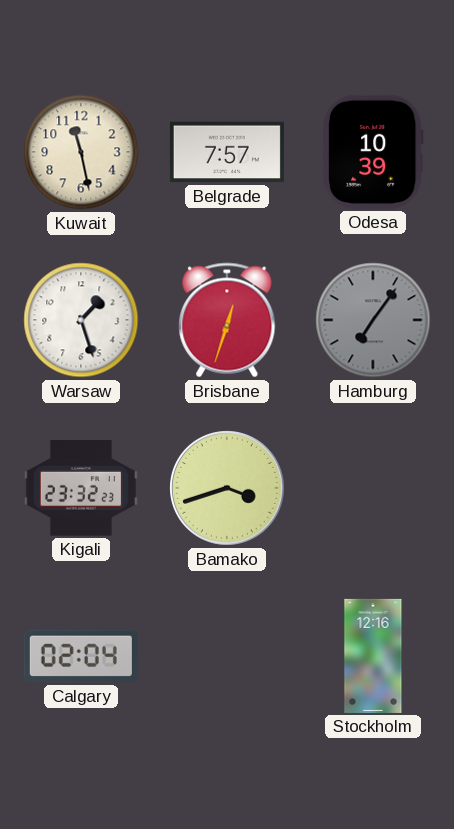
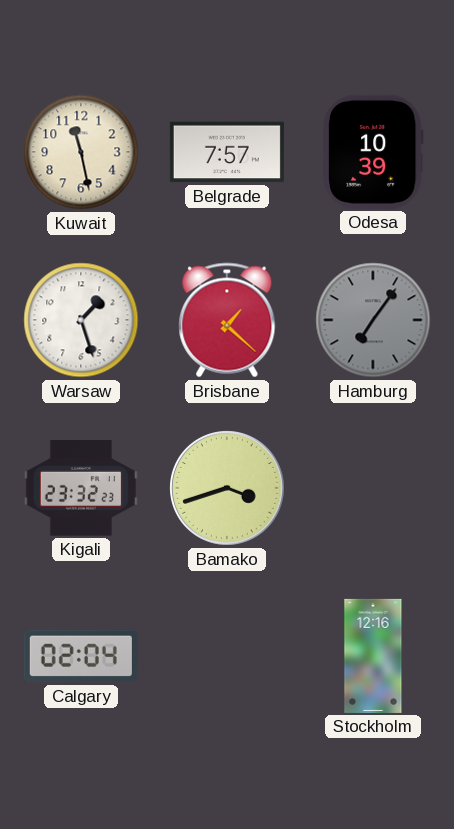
Brisbane: 12:33 -> 1:22
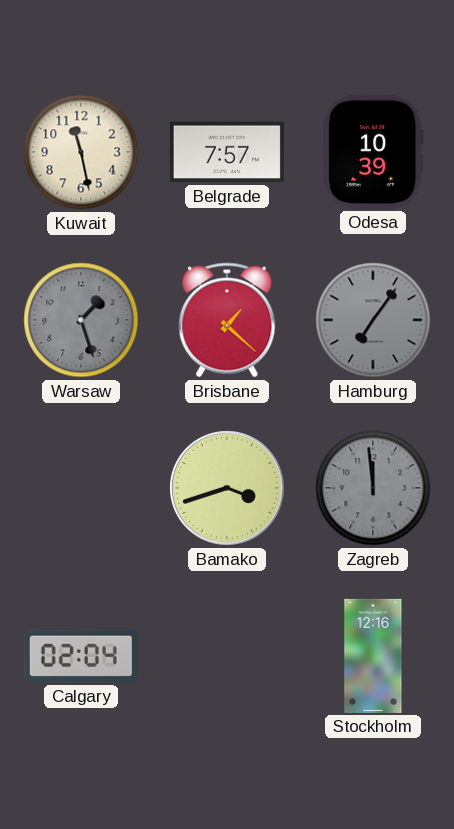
Warsaw dial: white -> grey
Kigali: 23:32 -> none
Zagreb: none -> 11:59
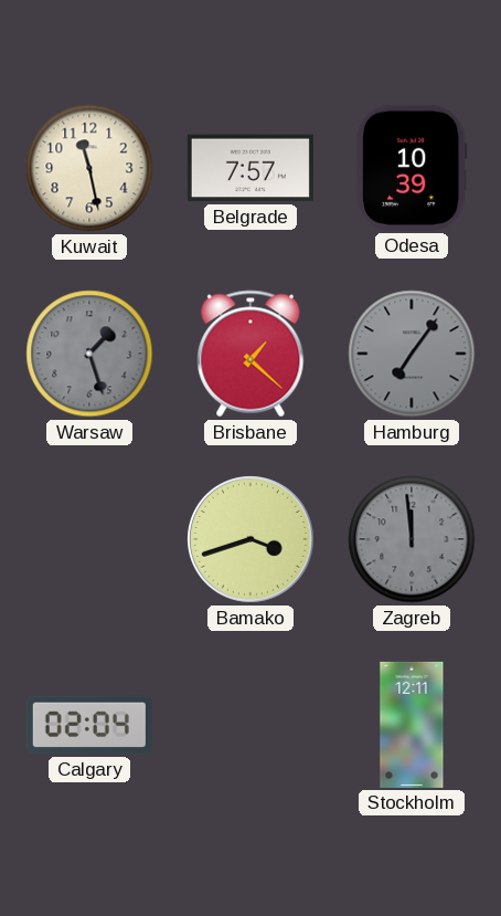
Stockholm: 12:16 -> 12:11
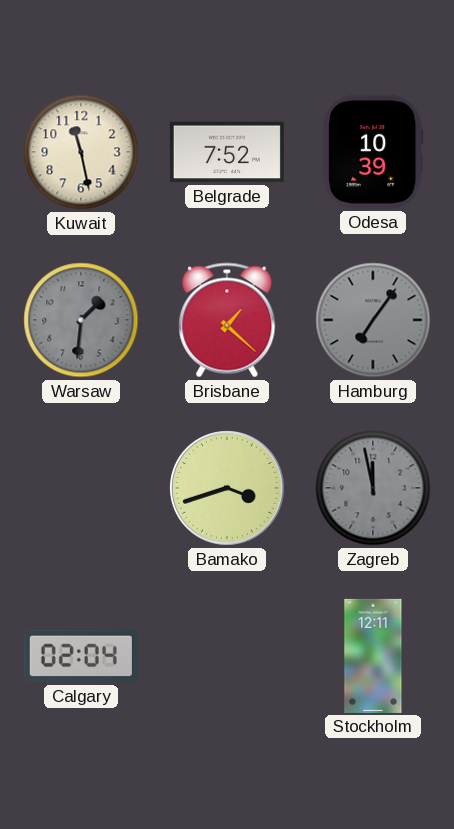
Belgrade: 7:57 -> 7:52
Warsaw: 1:27 -> 1:31
Zagreb: 11:59 -> 11:58
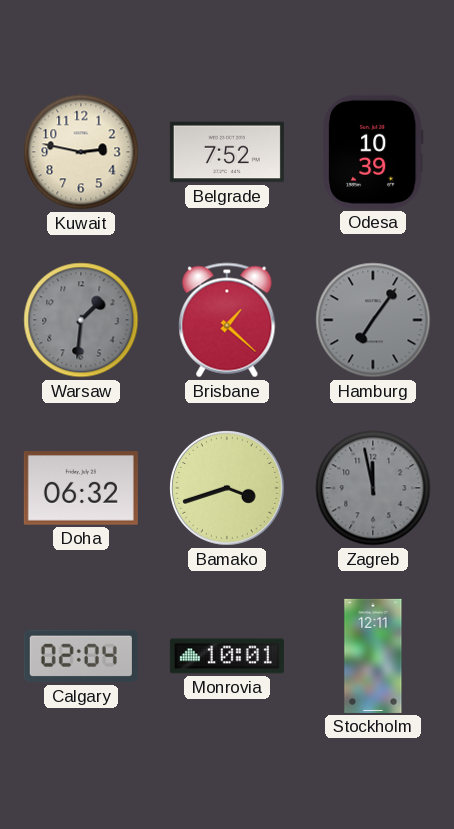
Kuwait: 11:28 -> 2:47
Doha: none -> 06:32
Monrovia: none -> 10:01
